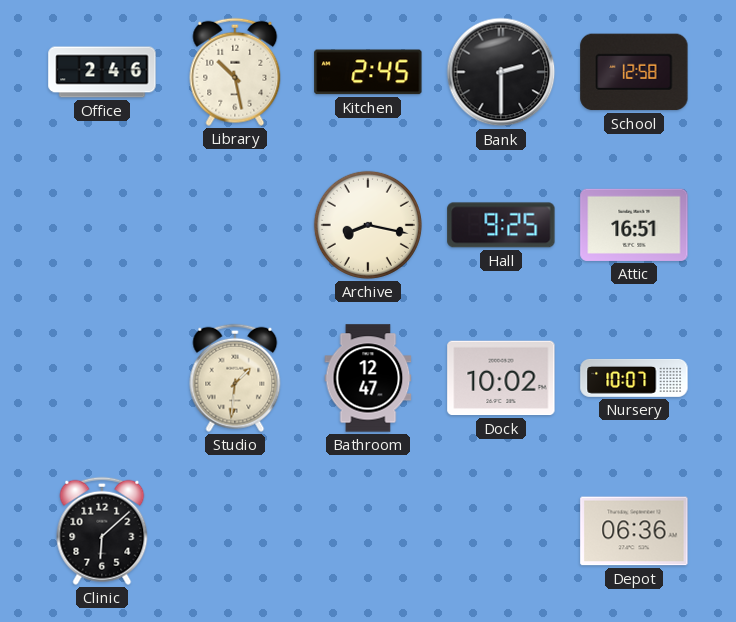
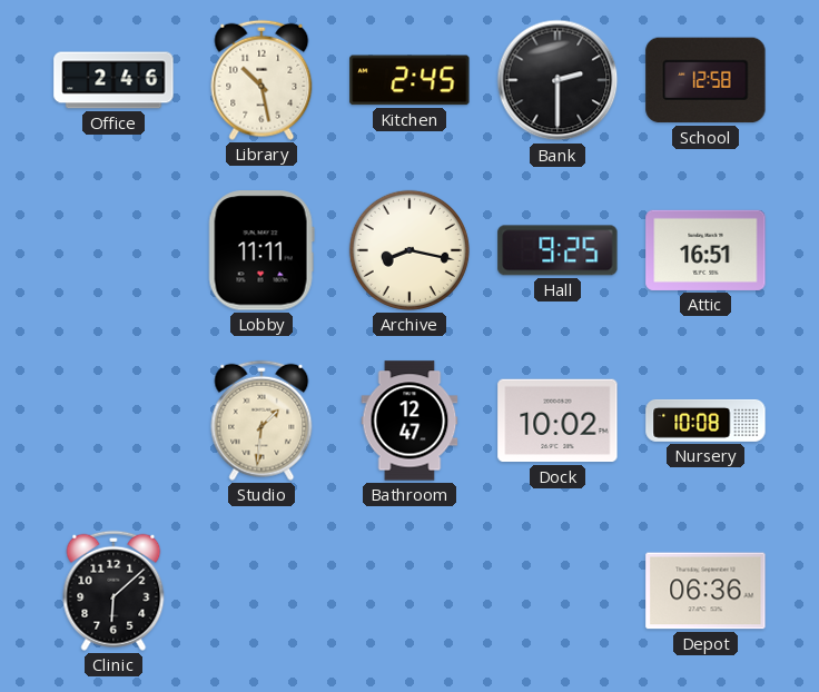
Lobby: none -> 11:11
Nursery: 10:07 -> 10:08
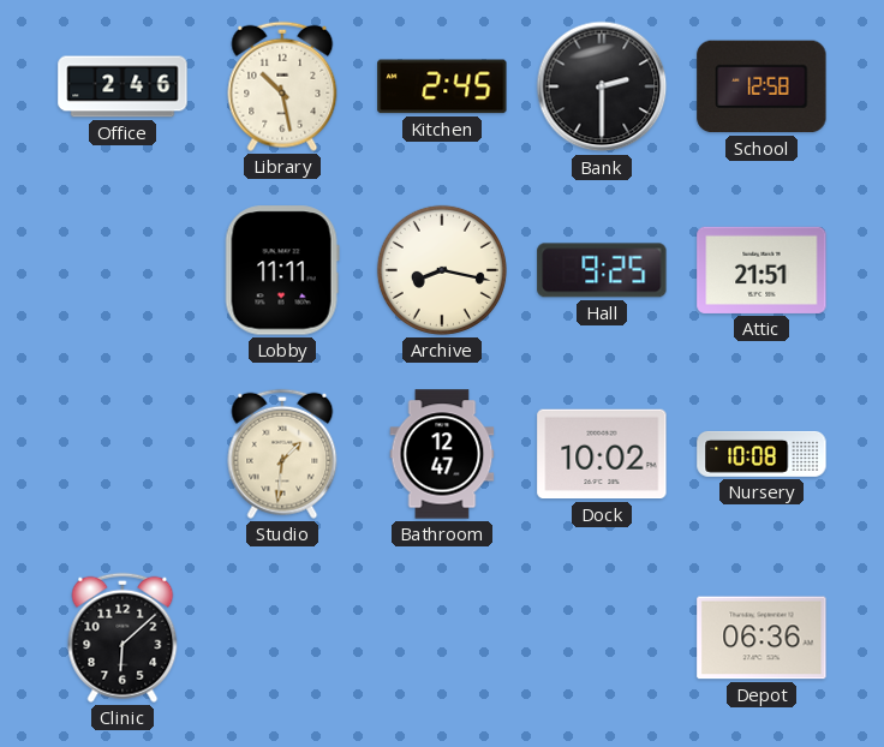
Attic: 16:51 -> 21:51
